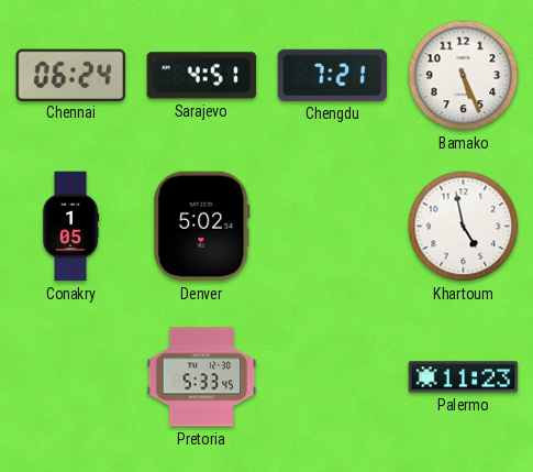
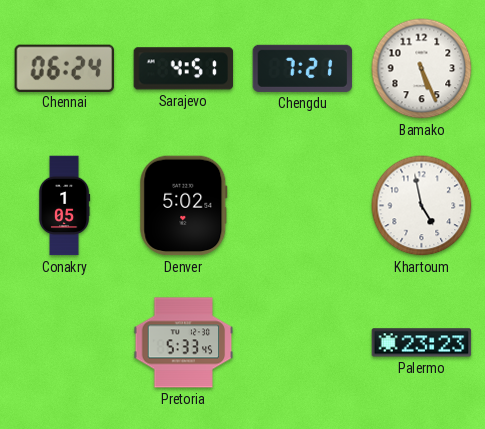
Palermo: 11:23 -> 23:23
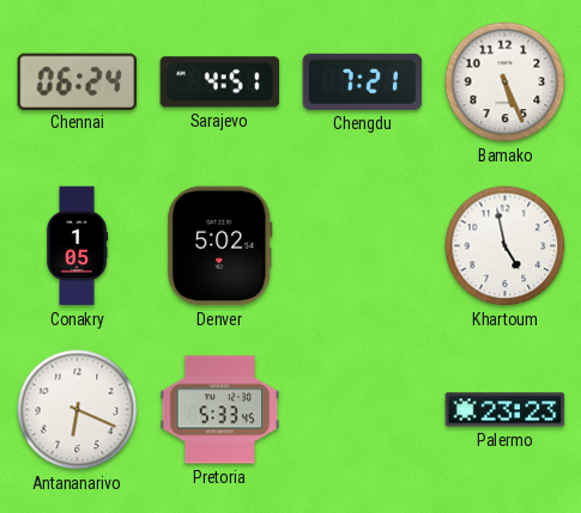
Antananarivo: none -> 6:19
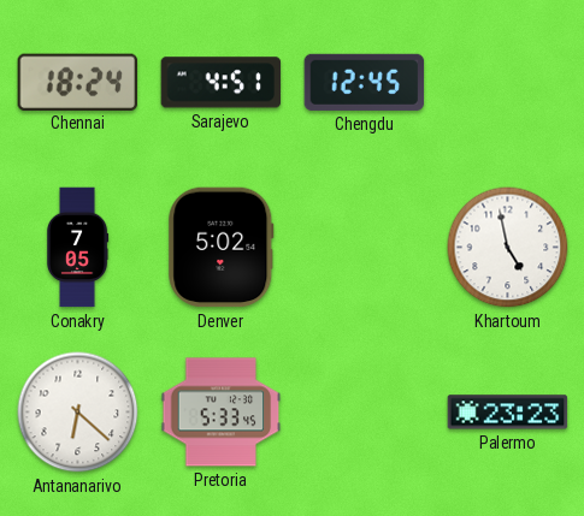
Chennai: 06:24 -> 18:24
Chengdu: 7:21 -> 12:45
Bamako: 5:26 -> none
Conakry: 1:05 -> 7:05
Antananarivo: 6:19 -> 6:22
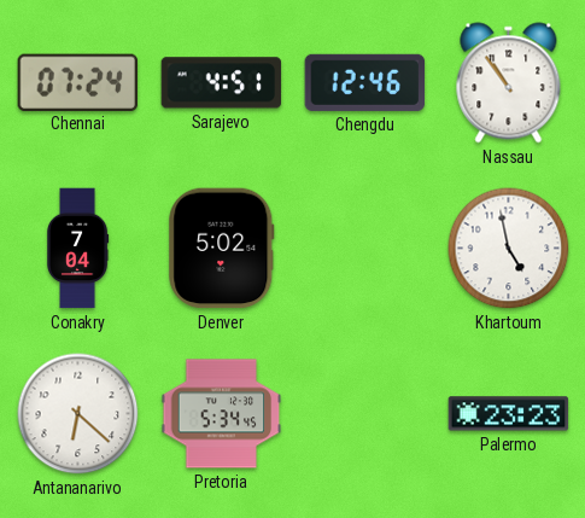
Chennai: 18:24 -> 07:24
Chengdu: 12:45 -> 12:46
Nassau: none -> 10:54
Conakry: 7:05 -> 7:04
Pretoria: 5:33 -> 5:34
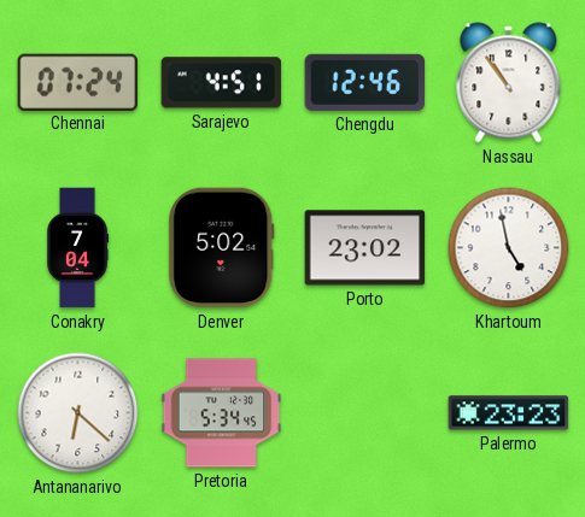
Porto: none -> 23:02
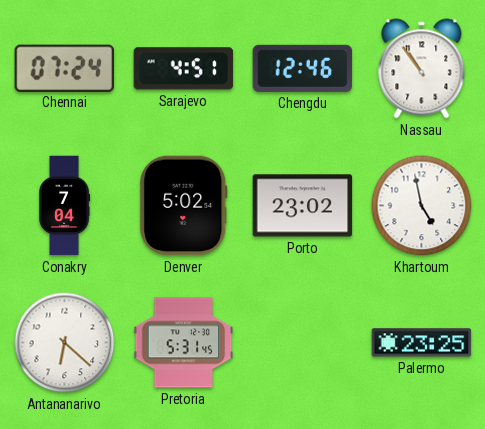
Pretoria: 5:34 -> 5:31
Palermo: 23:23 -> 23:25
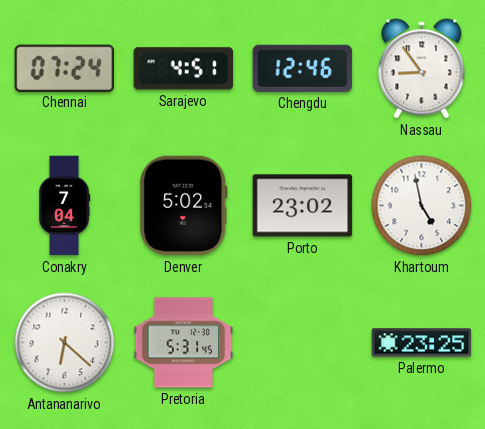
Nassau: 10:54 -> 8:54
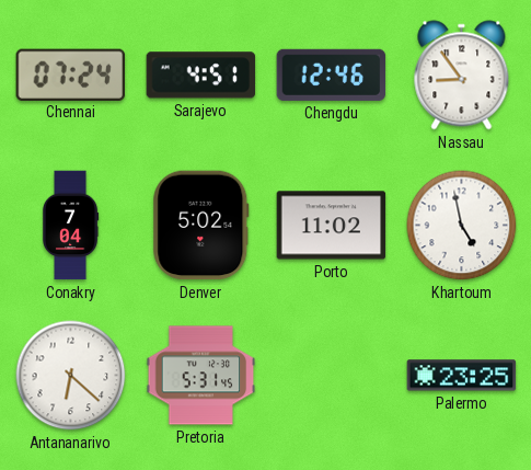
Porto: 23:02 -> 11:02
